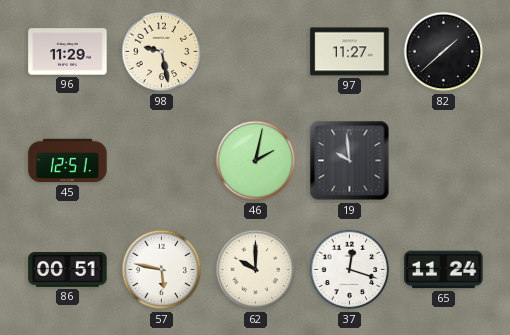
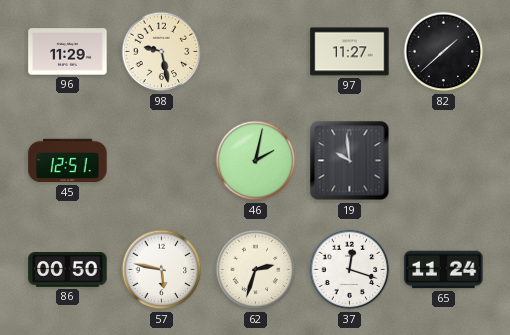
86: 00:51 -> 00:50
62: 10:00 -> 2:33
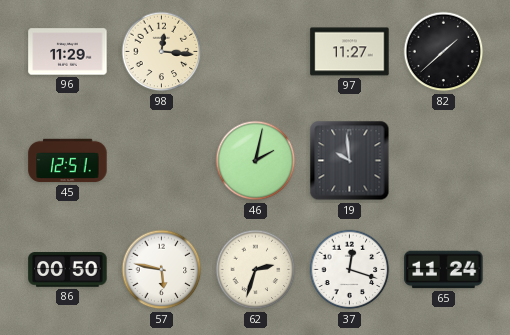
98: 9:28 -> 12:16
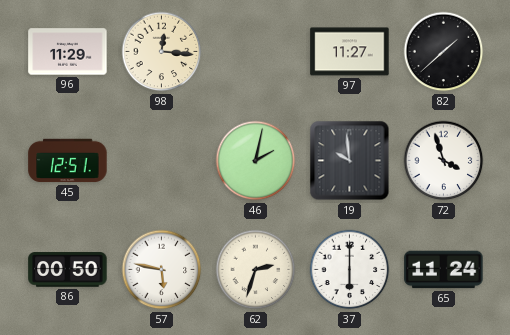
72: none -> 3:57
37: 12:18 -> 6:00
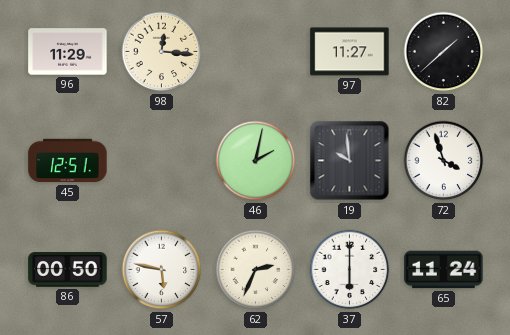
62: 2:33 -> 2:34
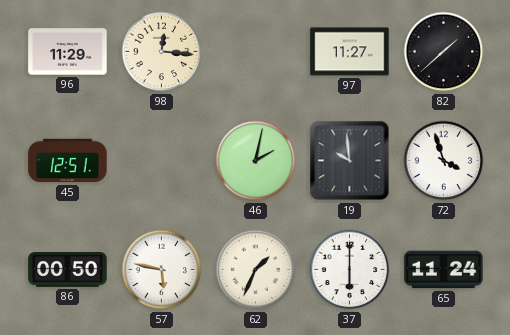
62: 2:34 -> 1:34
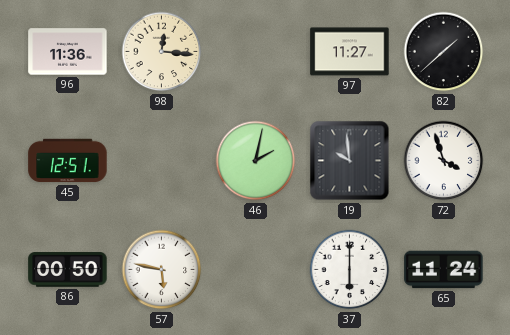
96: 11:29 -> 11:36
62: 1:34 -> none
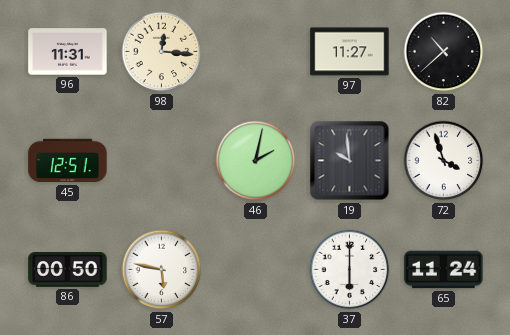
96: 11:36 -> 11:31
82: 1:38 -> 10:38
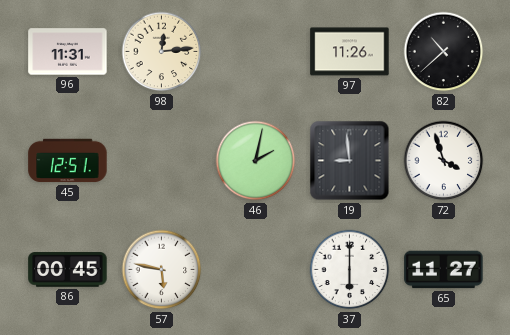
98: 12:16 -> 12:14
97: 11:27 -> 11:26
19: 9:59 -> 8:59
86: 00:50 -> 00:45
65: 11:24 -> 11:27
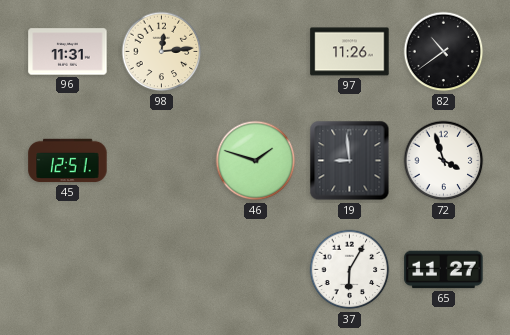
82: 10:38 -> 10:39
46: 2:02 -> 1:48
86: 00:45 -> none
57: 5:47 -> none
37: 6:00 -> 6:05
